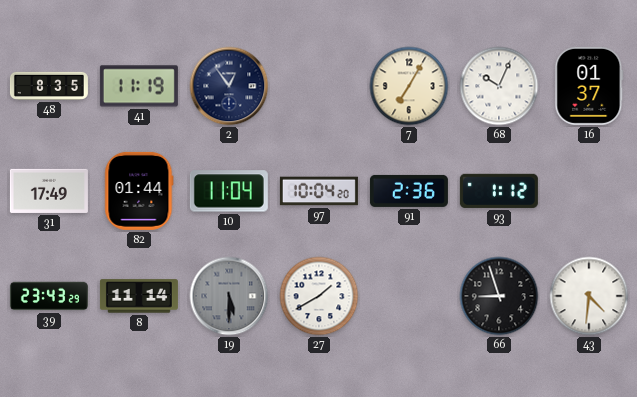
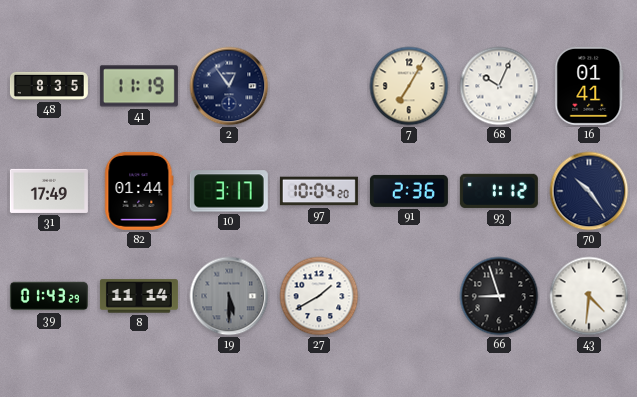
16: 01:37 -> 01:41
10: 11:04 -> 3:17
70: none -> 10:24
39: 23:43 -> 01:43
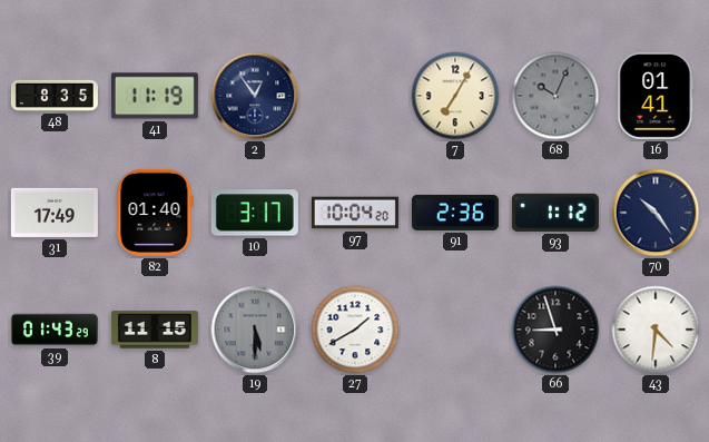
68 dial: white -> grey
82: 01:44 -> 01:40
8: 11:14 -> 11:15
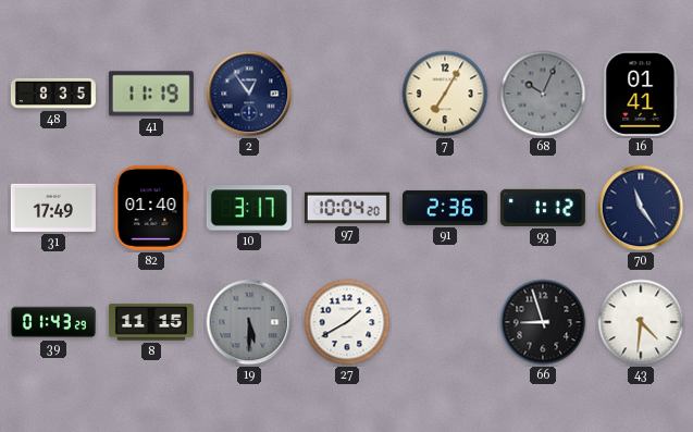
70: 10:24 -> 11:24
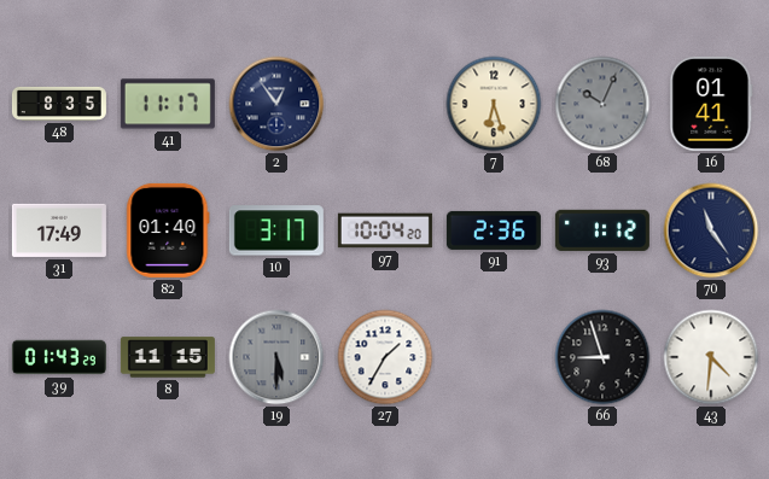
41: 11:19 -> 11:17
7: 7:05 -> 6:27
27: 1:40 -> 1:35
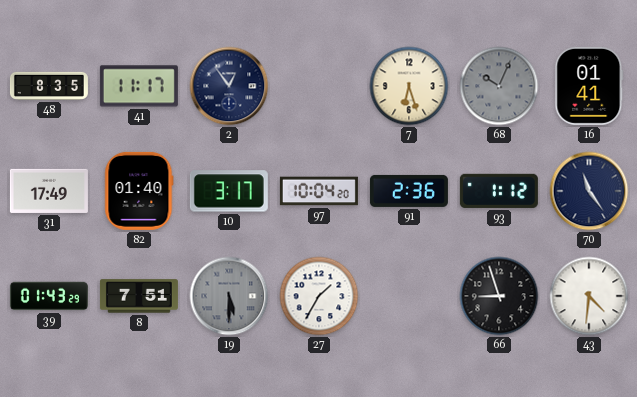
8: 11:15 -> 7:51
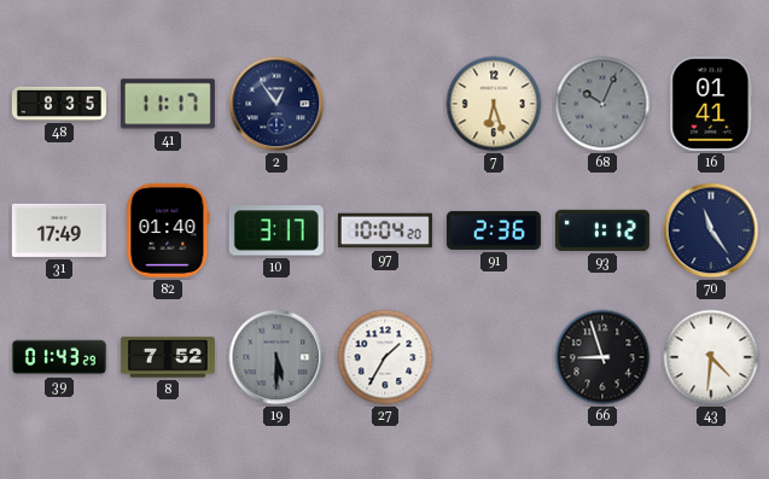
8: 7:51 -> 7:52
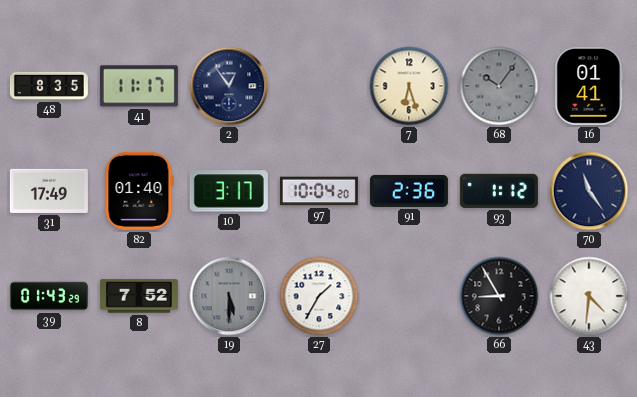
68: 10:04 -> 10:06
66: 8:57 -> 8:55
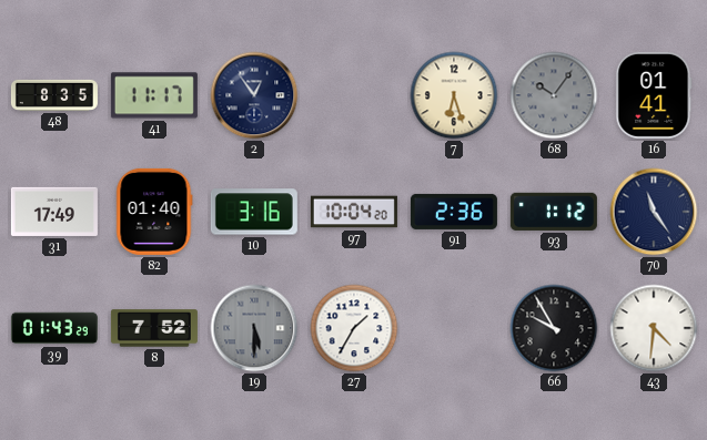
10: 3:17 -> 3:16
66: 8:55 -> 9:55
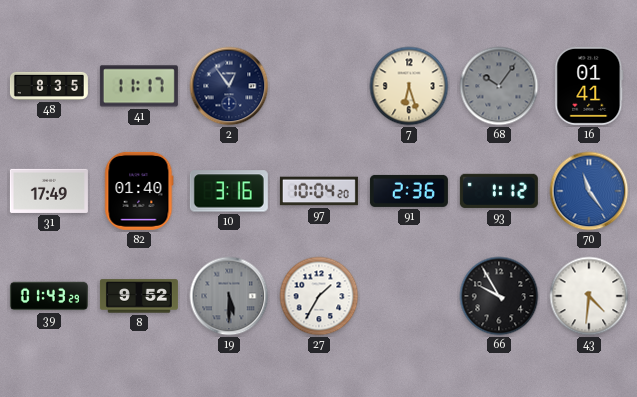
70 dial: navy -> blue
8: 7:52 -> 9:52
